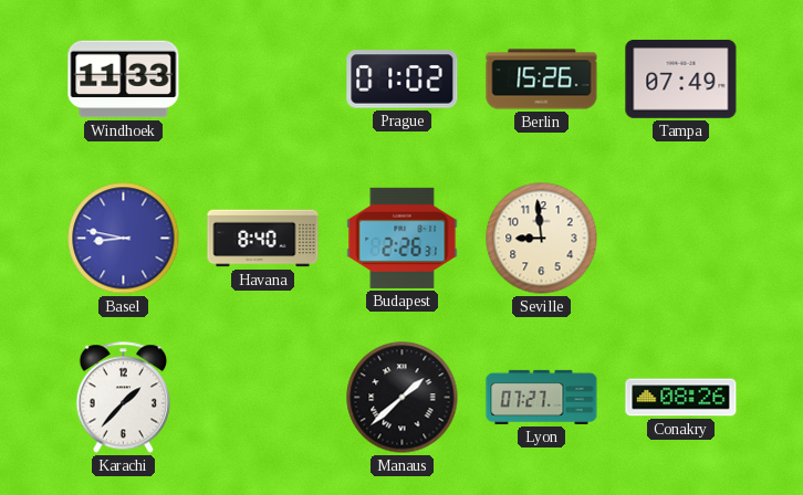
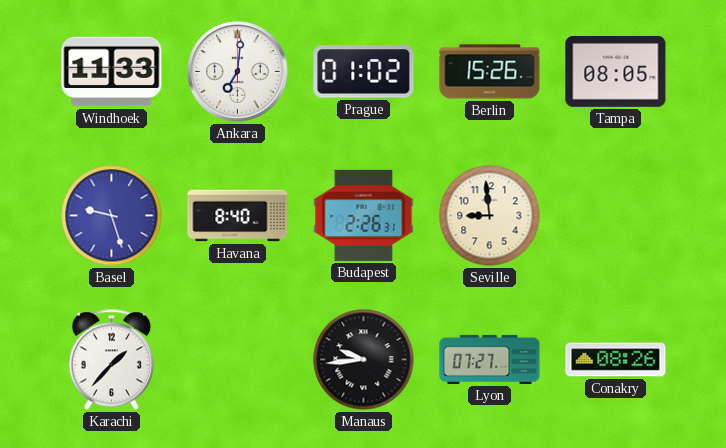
Ankara: none -> 7:01
Tampa: 07:49 -> 08:05
Basel: 8:47 -> 9:27
Manaus: 1:38 -> 9:44
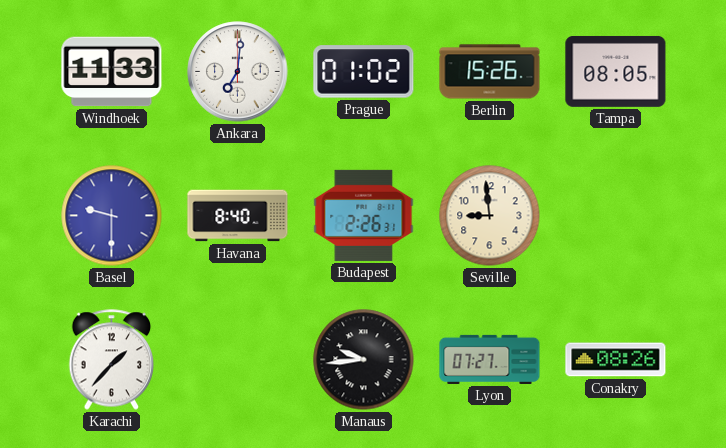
Basel: 9:27 -> 9:30
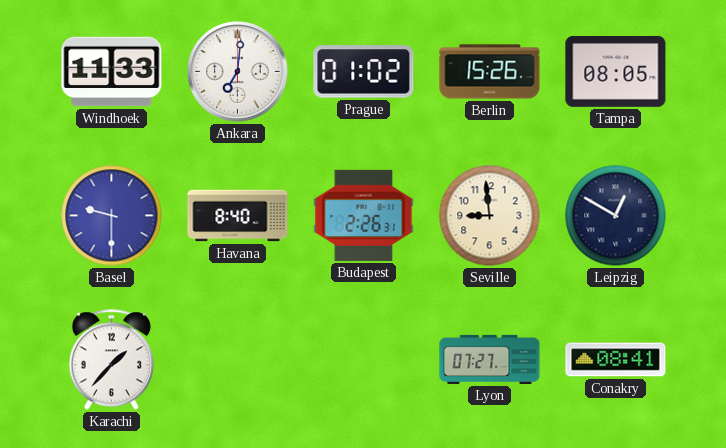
Leipzig: none -> 12:50
Manaus: 9:44 -> none
Conakry: 08:26 -> 08:41
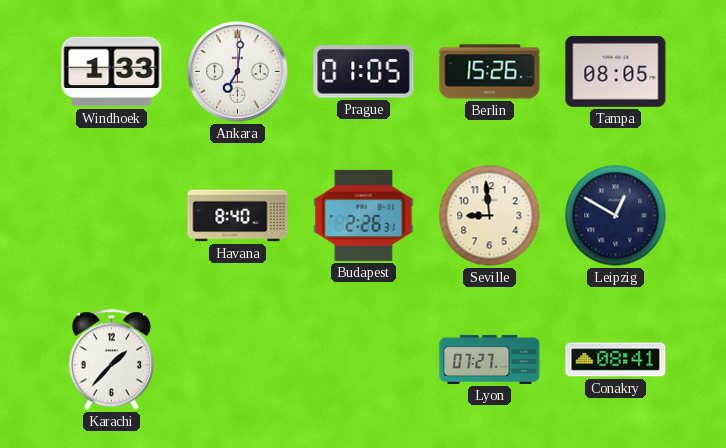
Windhoek: 11:33 -> 1:33
Prague: 01:02 -> 01:05
Basel: 9:30 -> none
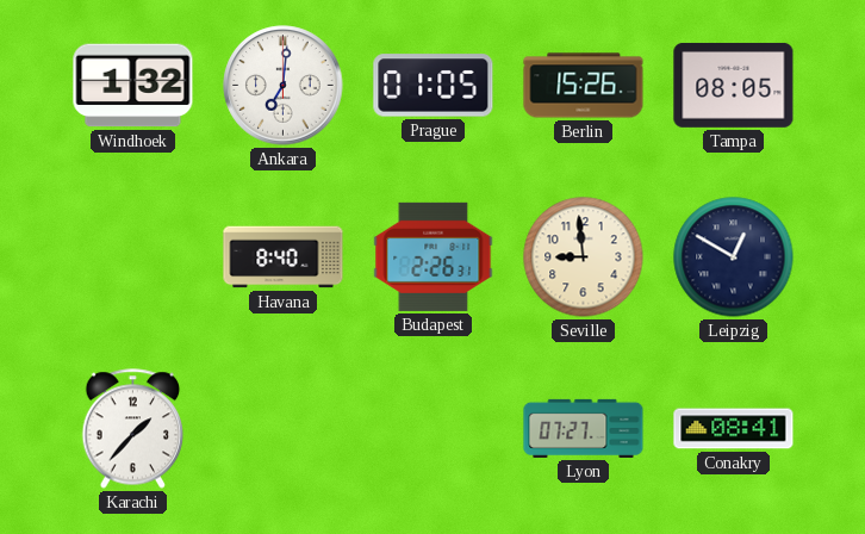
Windhoek: 1:33 -> 1:32
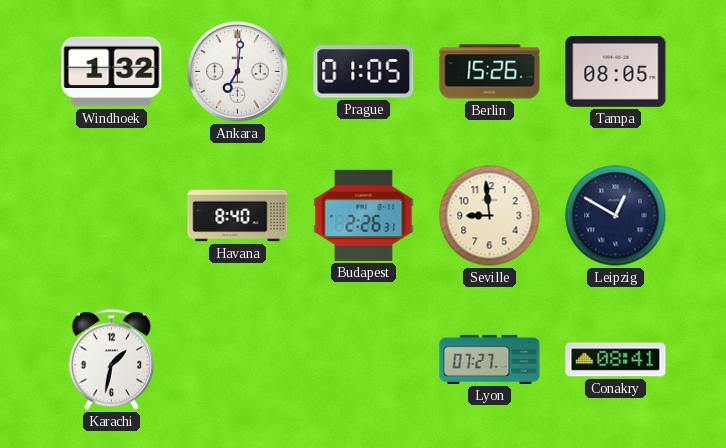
Karachi: 1:37 -> 1:32
